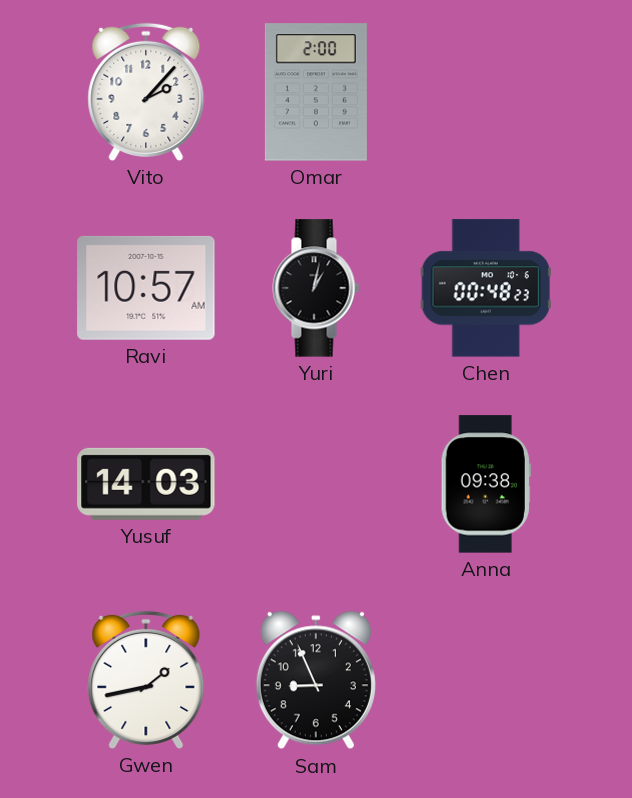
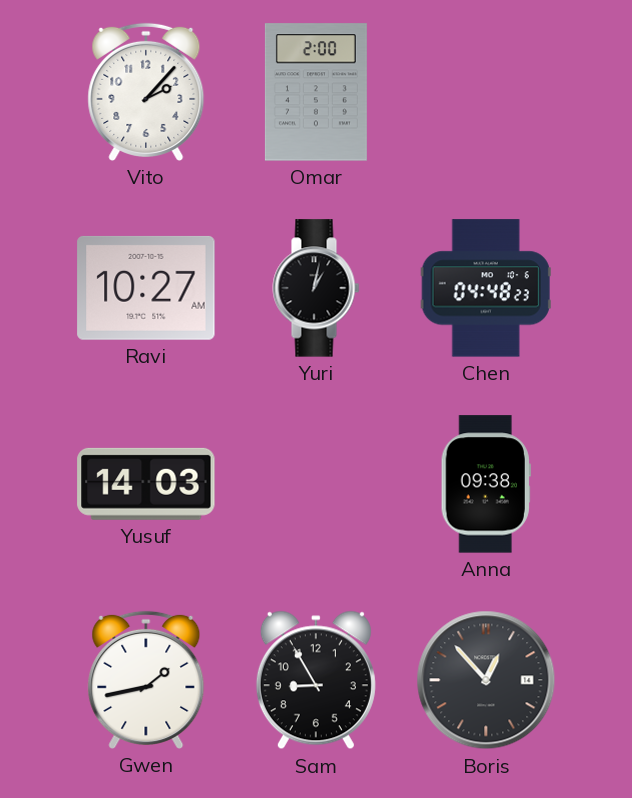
Ravi: 10:57 -> 10:27
Chen: 00:48 -> 04:48
Sam: 8:56 -> 8:55
Boris: none -> 12:53
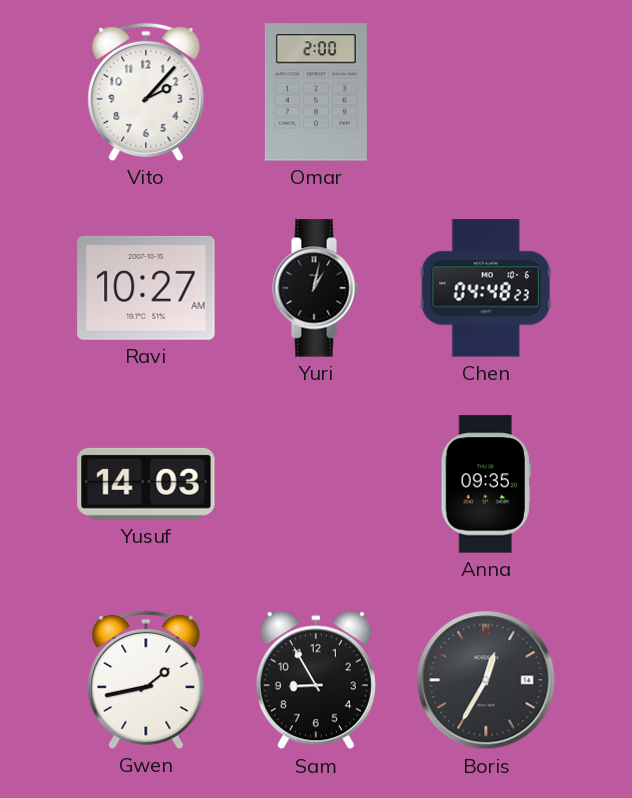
Anna: 09:38 -> 09:35
Boris: 12:53 -> 12:35
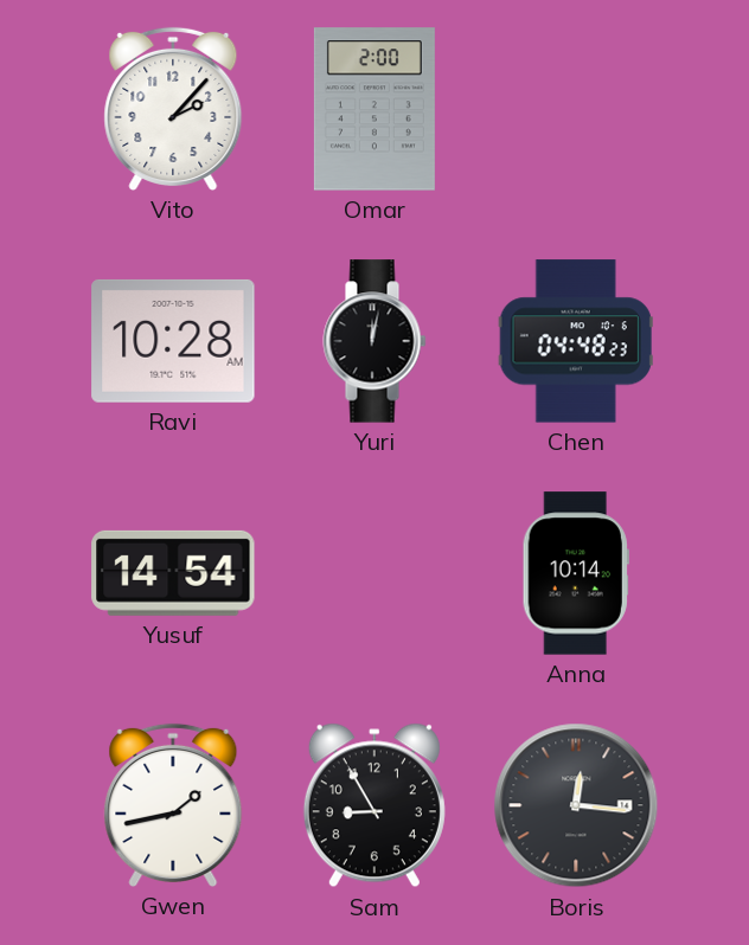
Ravi: 10:27 -> 10:28
Yuri: 1:02 -> 12:02
Yusuf: 14:03 -> 14:54
Anna: 09:35 -> 10:14
Boris: 12:35 -> 12:16
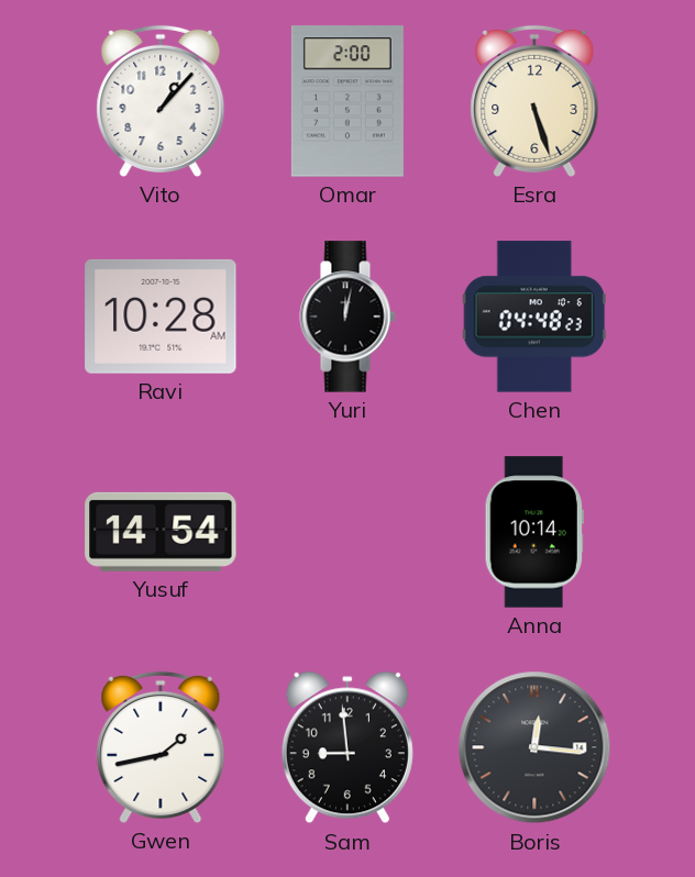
Vito: 2:07 -> 1:07
Esra: none -> 5:27
Sam: 8:55 -> 8:59
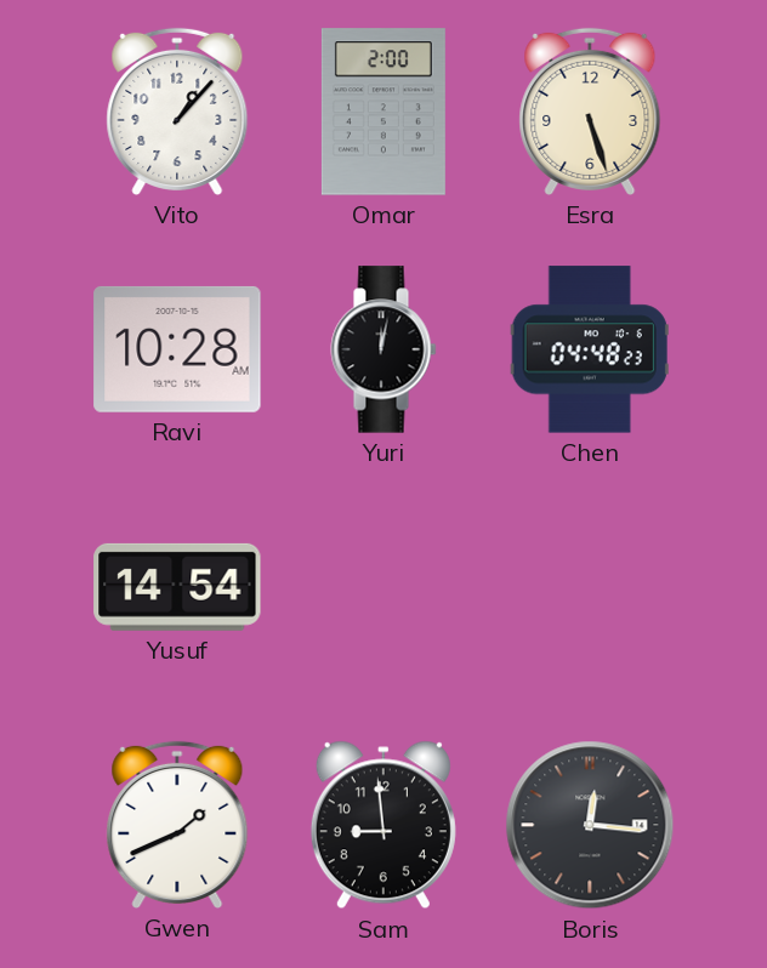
Anna: 10:14 -> none
Gwen: 1:43 -> 1:41
